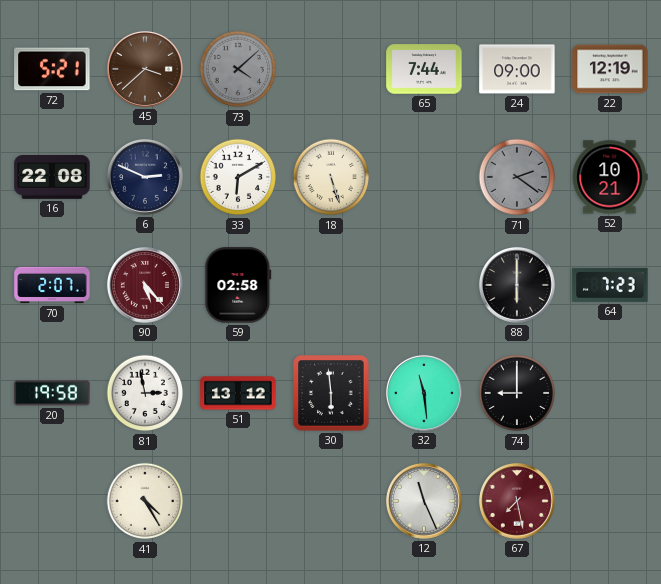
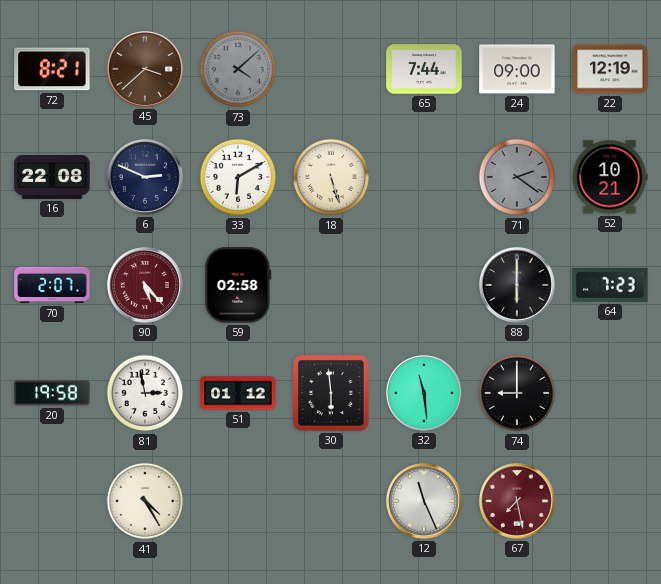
72: 5:21 -> 8:21
51: 13:12 -> 01:12
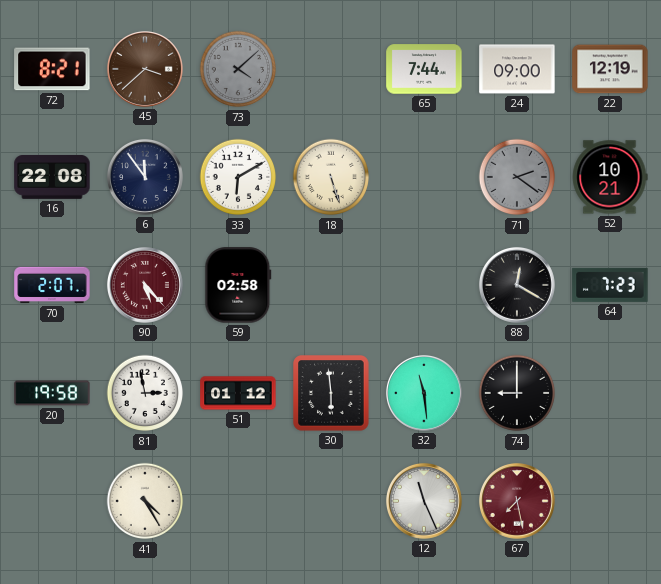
6: 2:49 -> 11:54
88: 6:00 -> 12:20
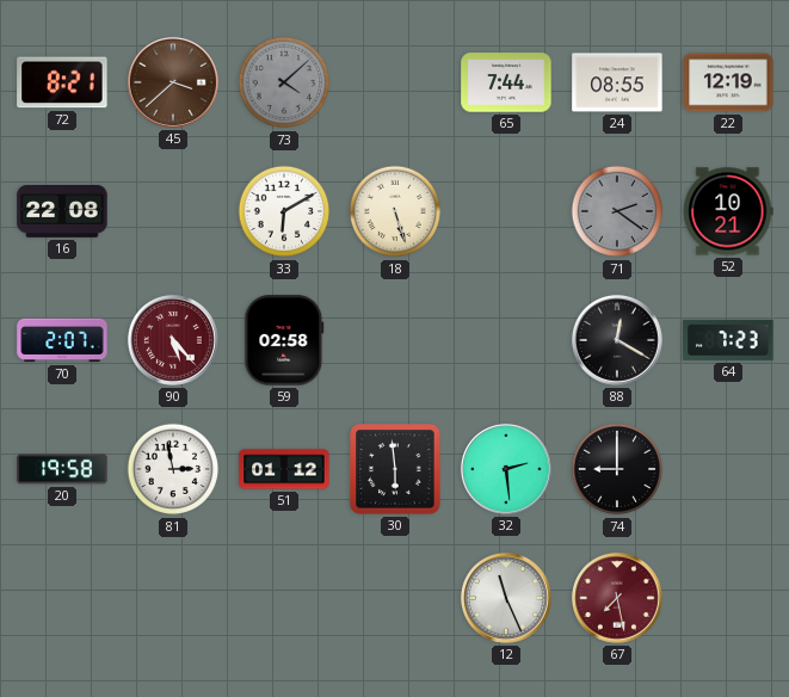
24: 09:00 -> 08:55
6: 11:54 -> none
32: 11:29 -> 2:29
41: 4:25 -> none
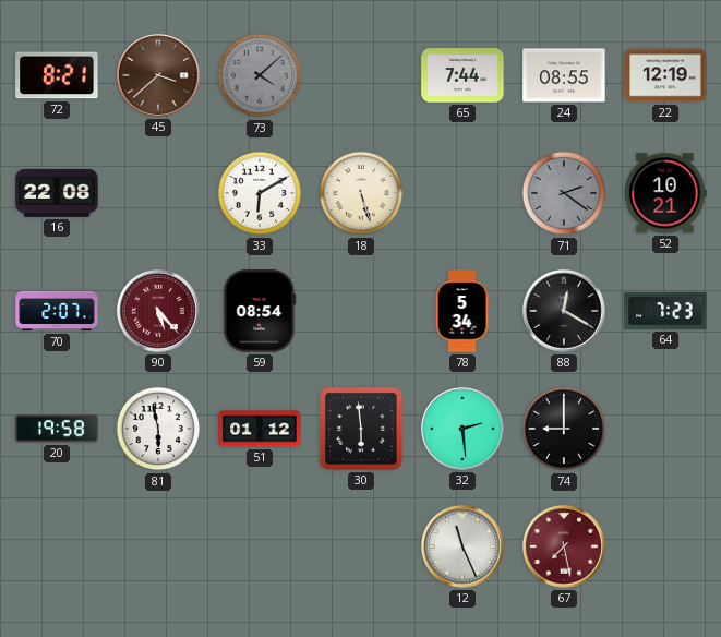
59: 02:58 -> 08:54
78: none -> 5:34
81: 2:58 -> 5:58
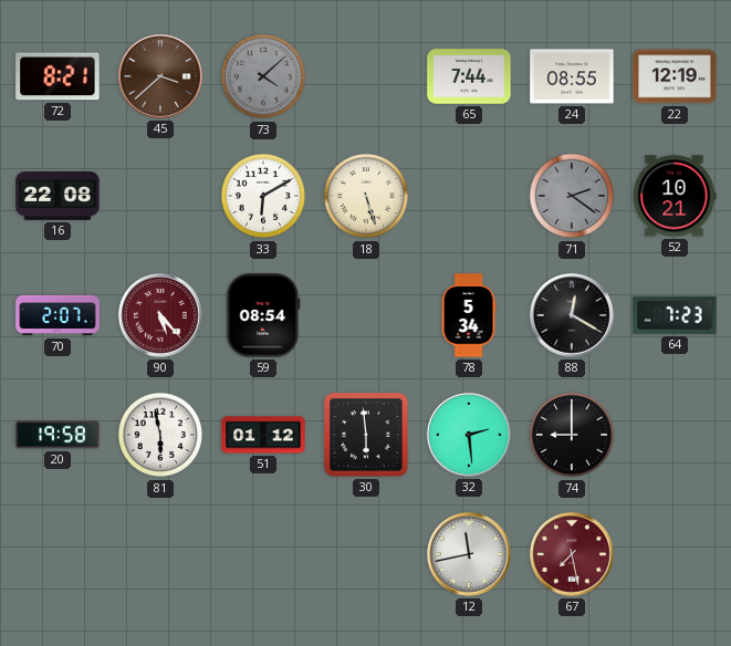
12: 11:26 -> 11:43
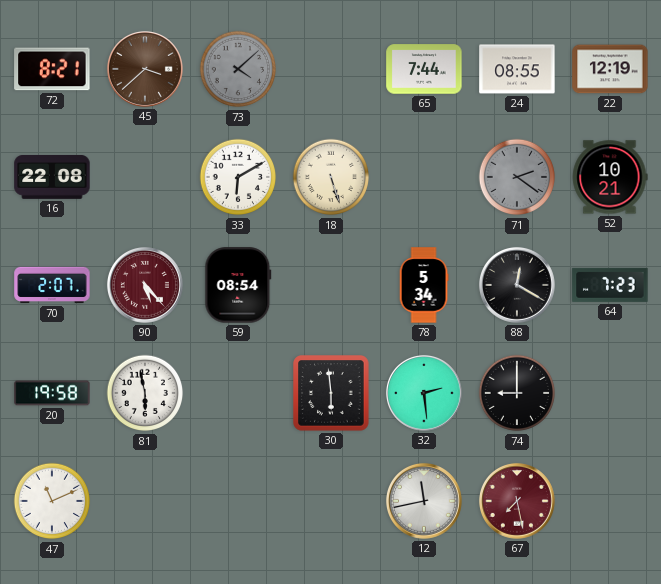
51: 01:12 -> none
47: none -> 11:11
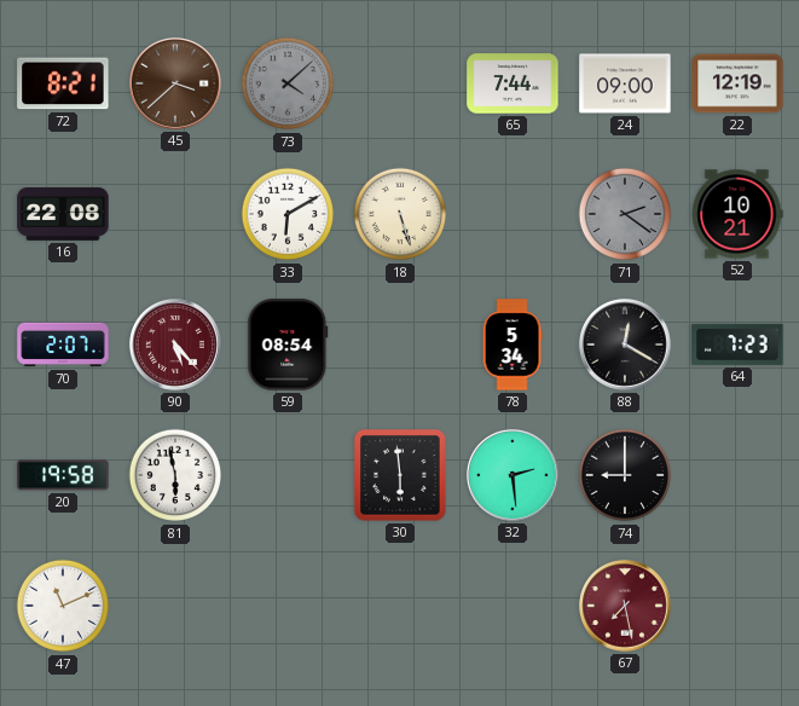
24: 08:55 -> 09:00
12: 11:43 -> none
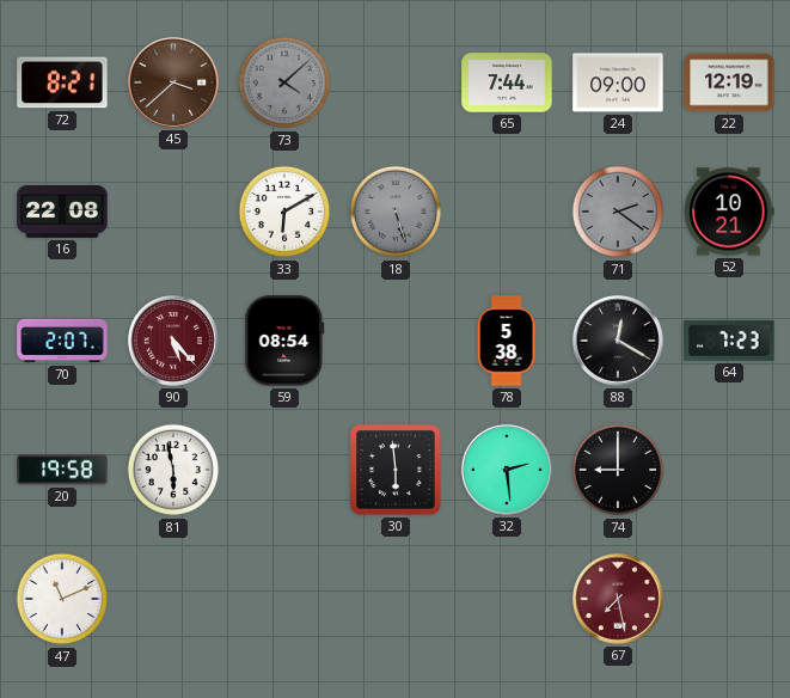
18 dial: cream -> grey
78: 5:34 -> 5:38
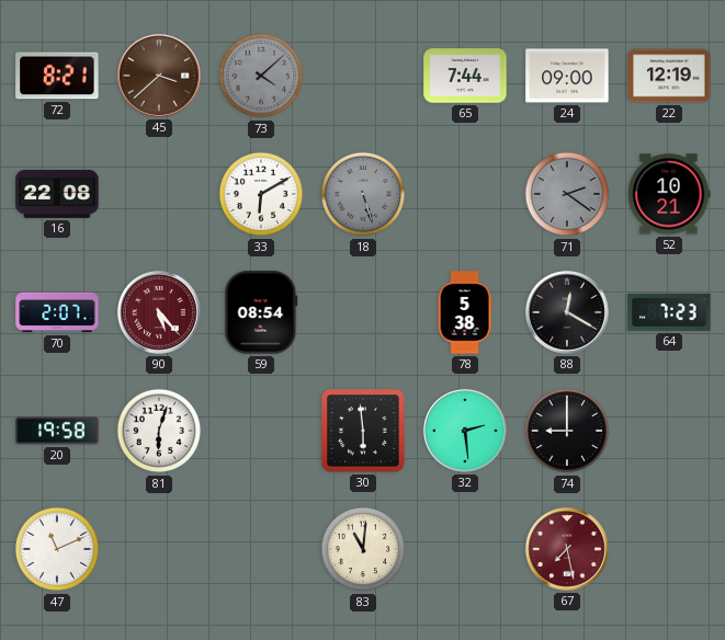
81: 5:58 -> 6:03
83: none -> 11:01
